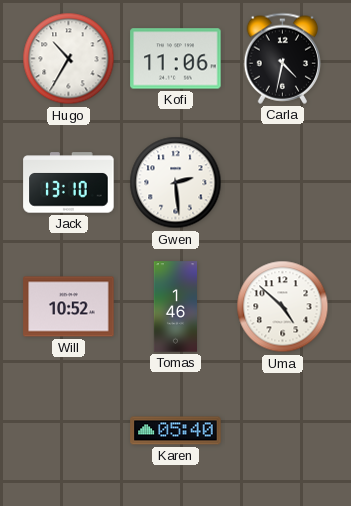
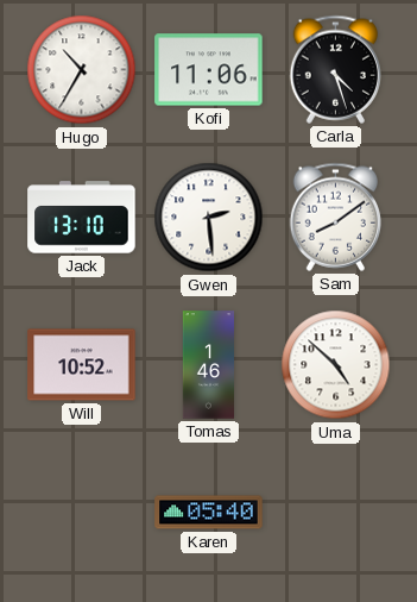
Carla: 4:32 -> 4:27
Sam: none -> 8:09
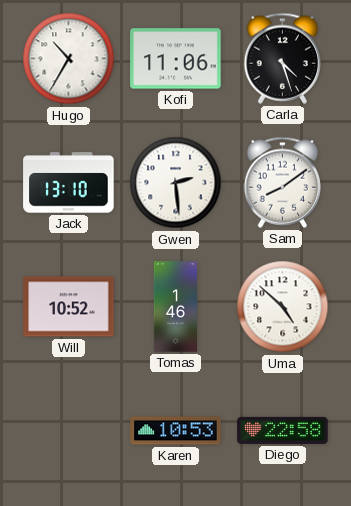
Karen: 05:40 -> 10:53
Diego: none -> 22:58
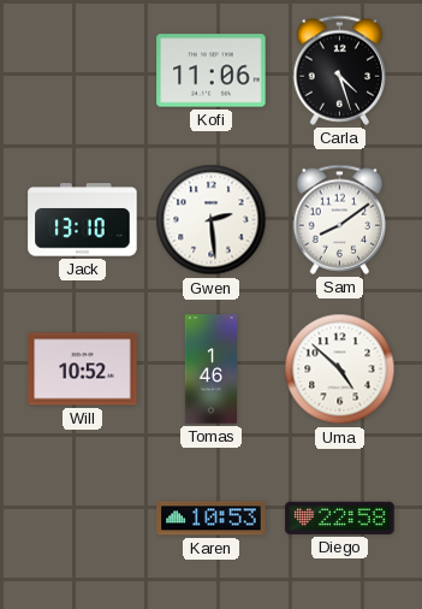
Hugo: 10:35 -> none
